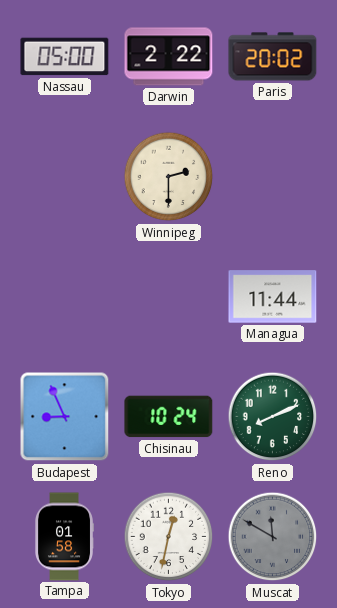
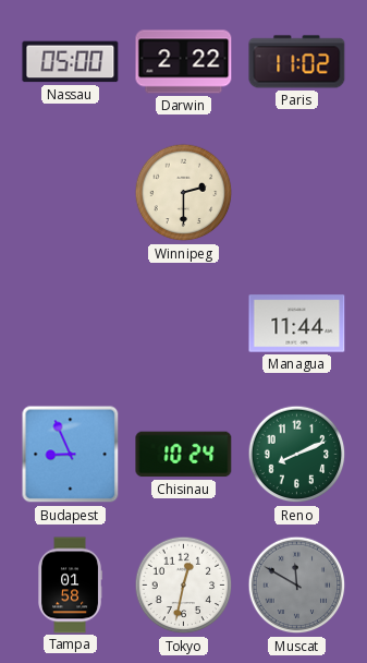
Paris: 20:02 -> 11:02
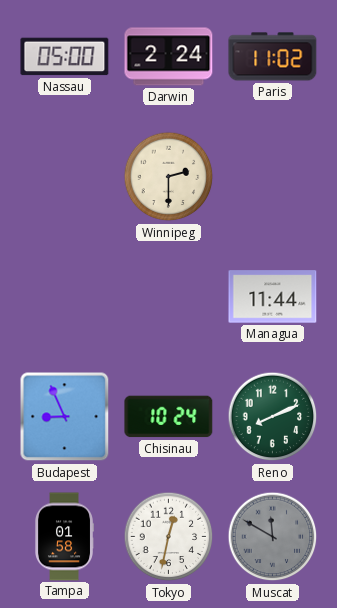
Darwin: 2:22 -> 2:24
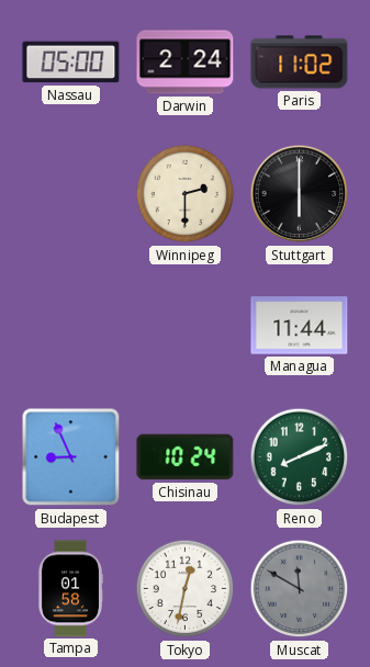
Stuttgart: none -> 6:00
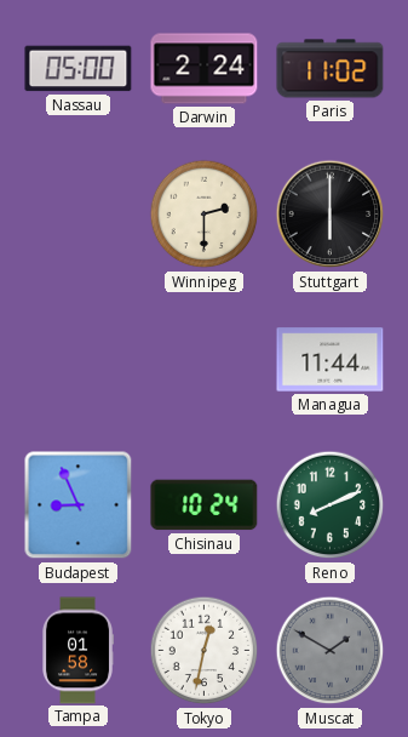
Muscat: 11:50 -> 1:50
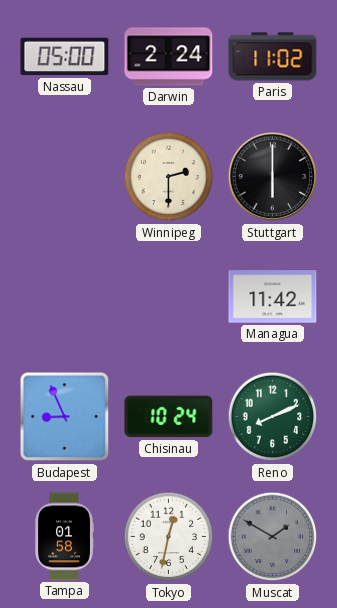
Managua: 11:44 -> 11:42
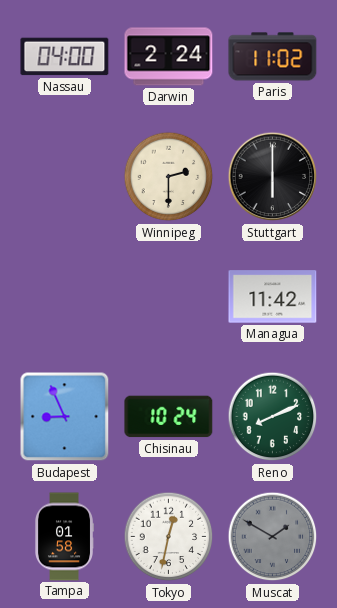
Nassau: 05:00 -> 04:00
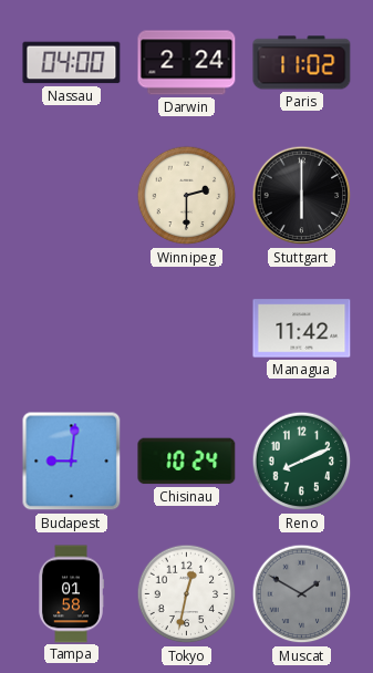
Budapest: 8:56 -> 9:01
